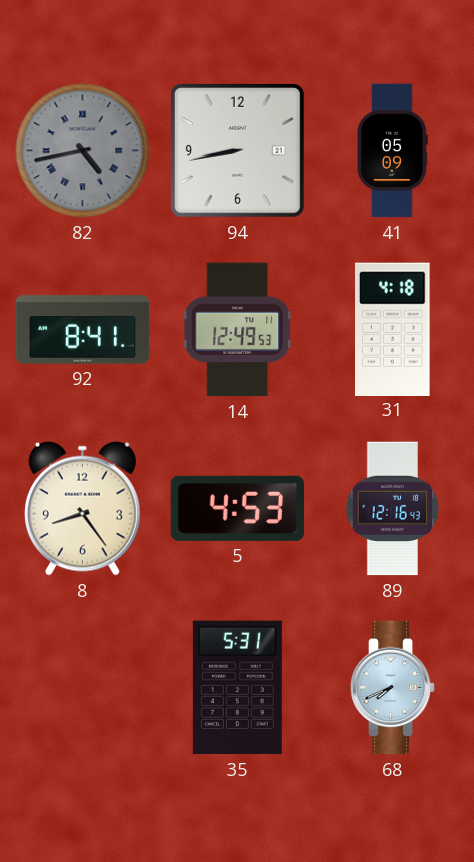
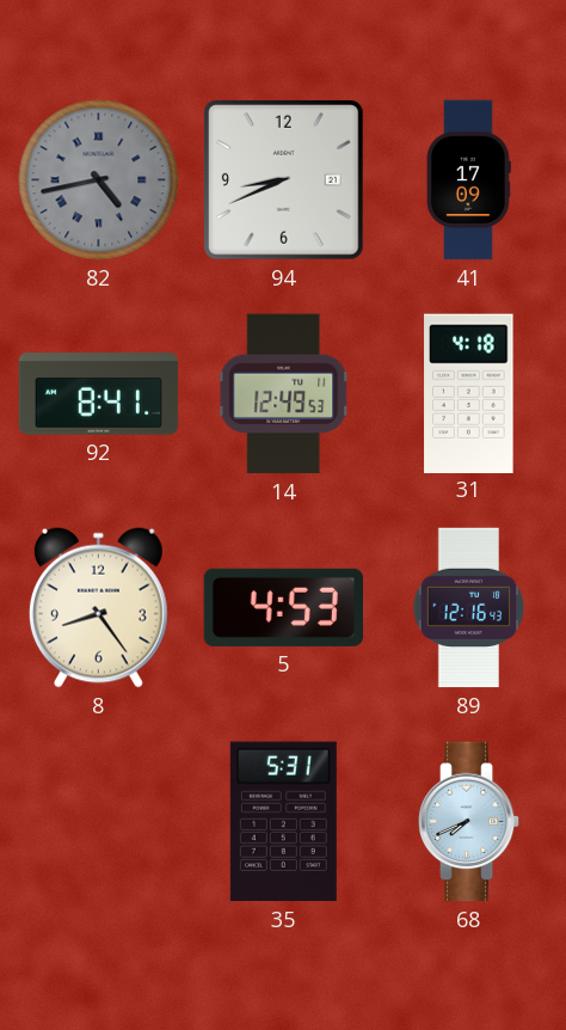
94: 8:43 -> 8:41
41: 05:09 -> 17:09
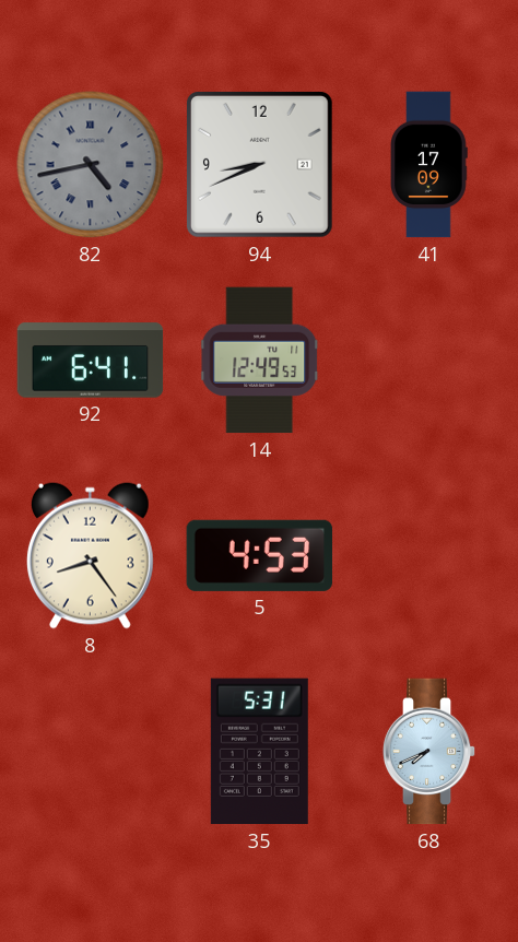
92: 8:41 -> 6:41
31: 4:18 -> none
89: 12:16 -> none
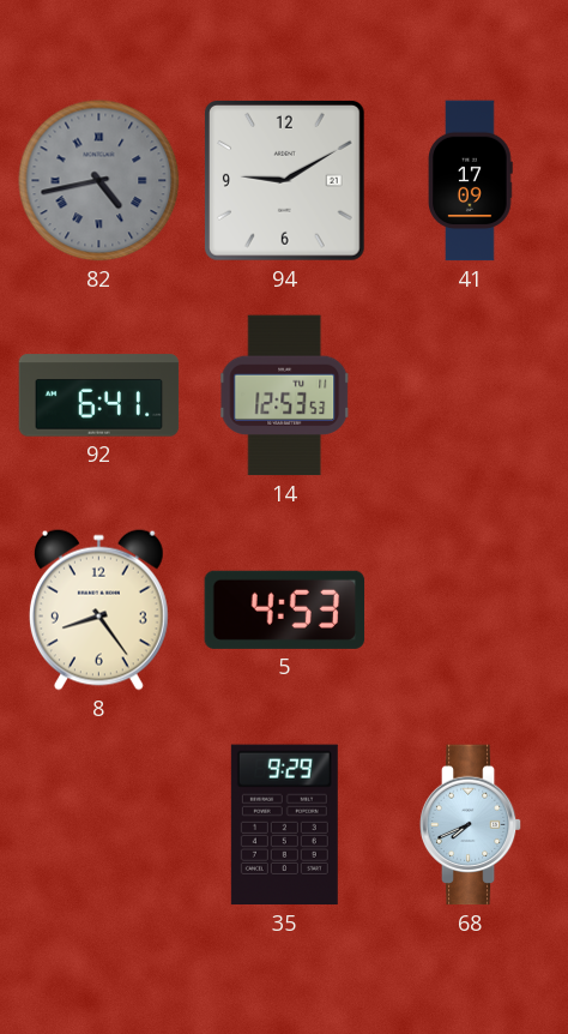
94: 8:41 -> 9:10
14: 12:49 -> 12:53
35: 5:31 -> 9:29
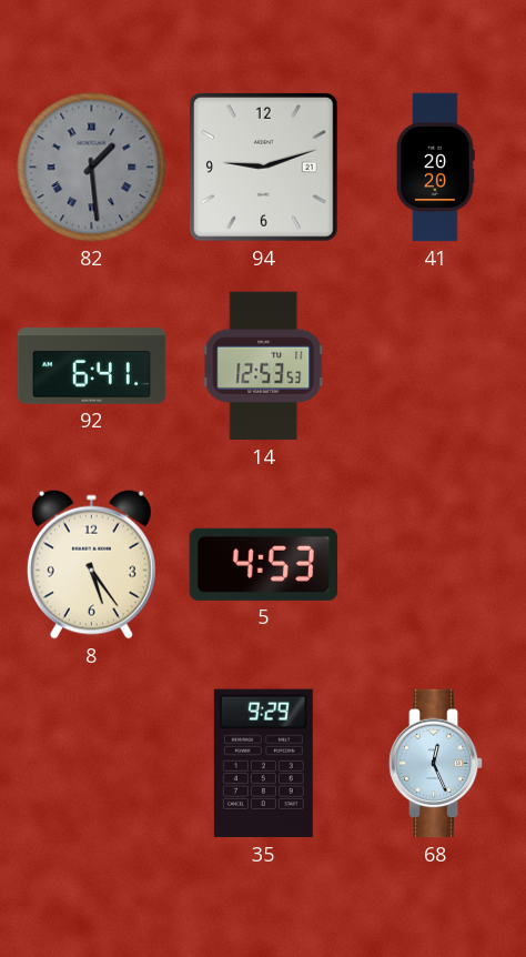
82: 4:43 -> 1:29
94: 9:10 -> 9:12
41: 17:09 -> 20:20
8: 8:24 -> 5:24
68: 7:41 -> 12:26
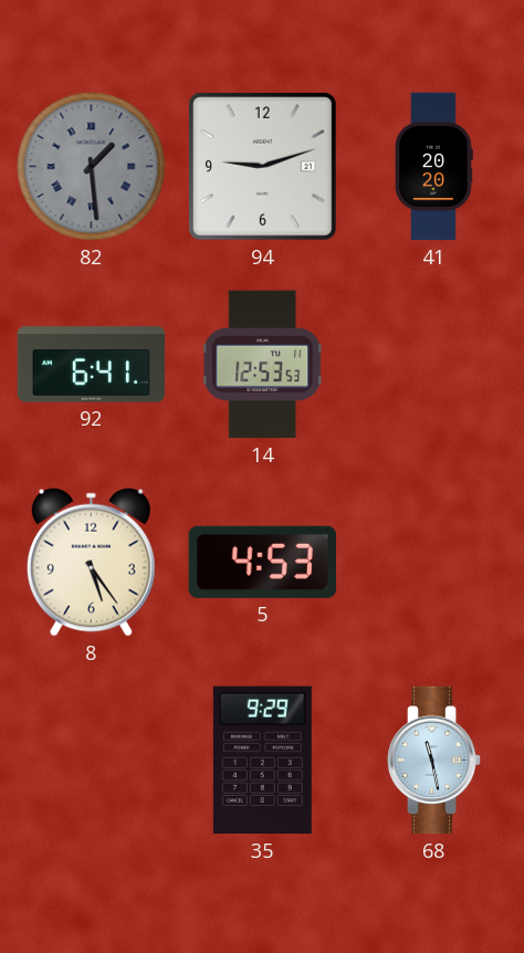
68: 12:26 -> 11:28
